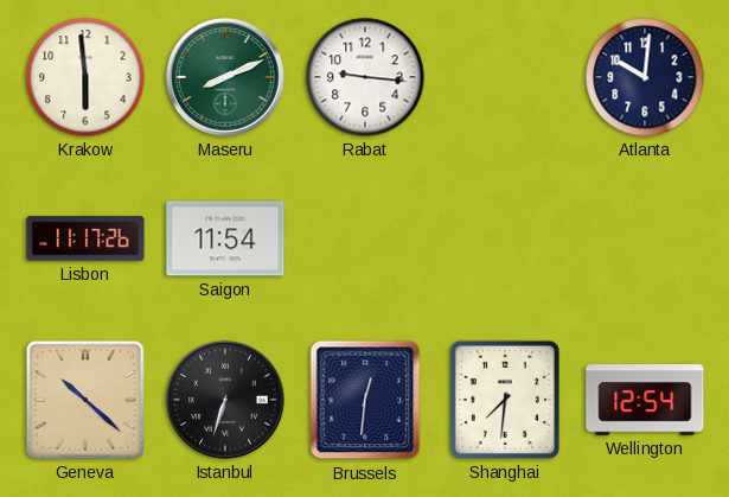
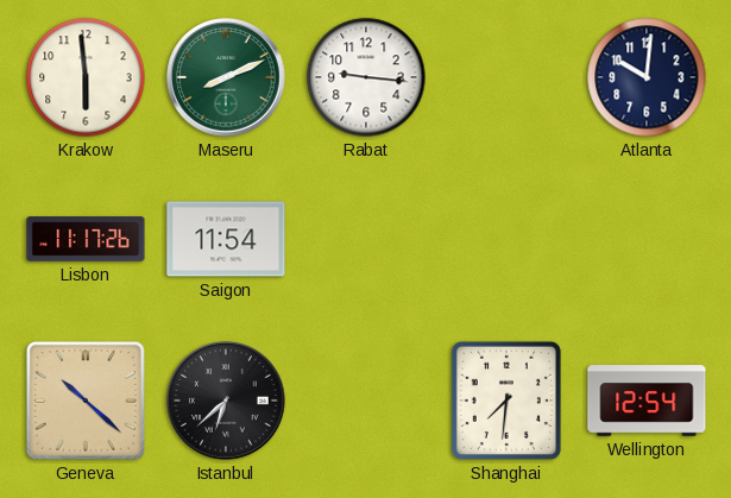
Istanbul: 6:33 -> 6:38
Brussels: 12:31 -> none
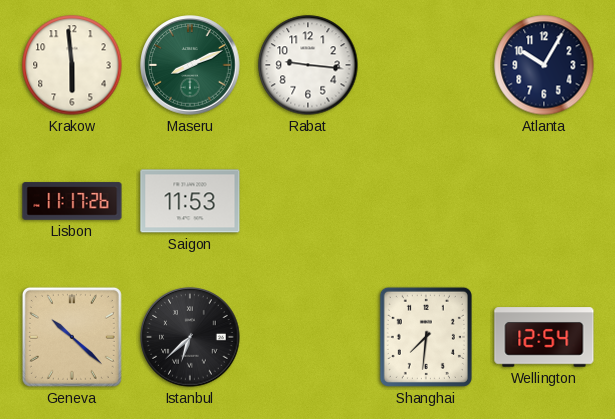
Atlanta: 10:01 -> 10:05
Saigon: 11:54 -> 11:53
